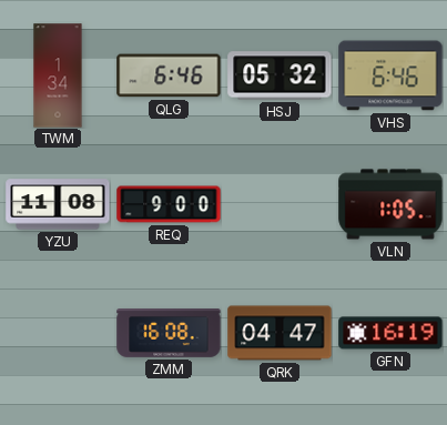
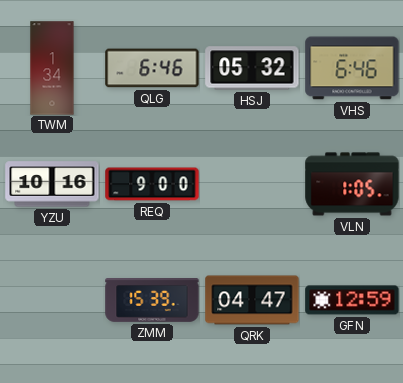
YZU: 11:08 -> 10:16
ZMM: 16:08 -> 15:39
GFN: 16:19 -> 12:59
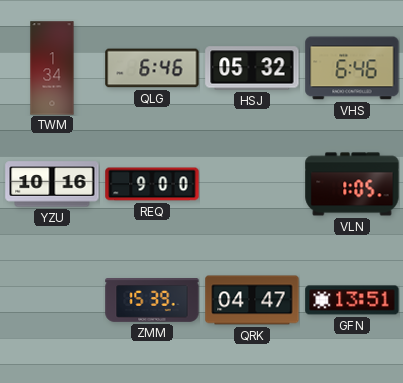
GFN: 12:59 -> 13:51
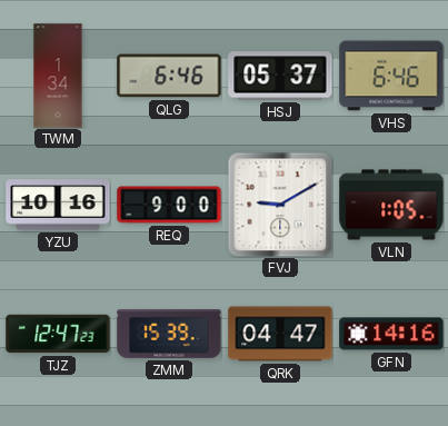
HSJ: 05:32 -> 05:37
FVJ: none -> 9:10
TJZ: none -> 12:47
GFN: 13:51 -> 14:16
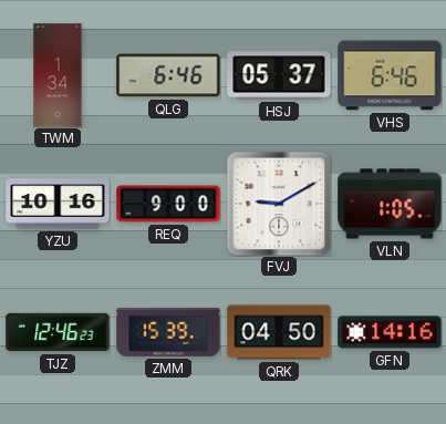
TJZ: 12:47 -> 12:46
QRK: 04:47 -> 04:50
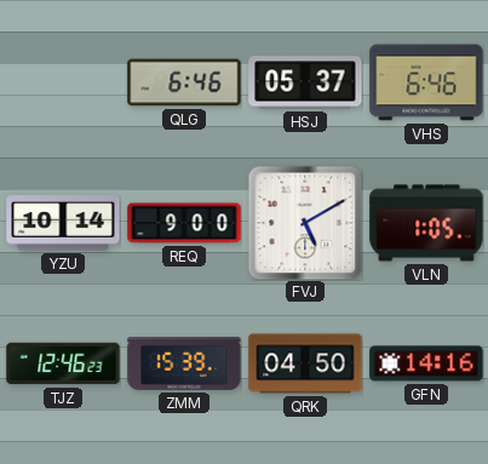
TWM: 1:34 -> none
YZU: 10:16 -> 10:14
FVJ: 9:10 -> 5:10
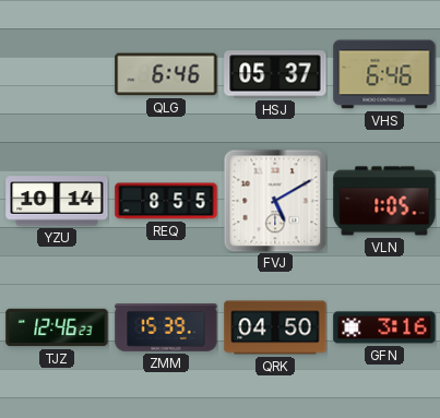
REQ: 9:00 -> 8:55
GFN: 14:16 -> 3:16
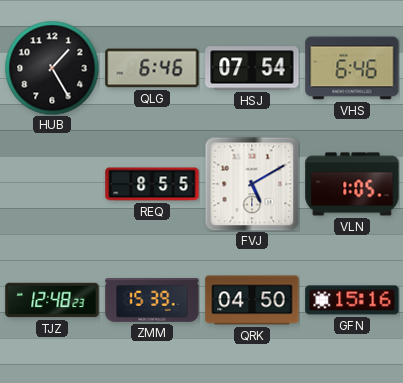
HUB: none -> 1:25
HSJ: 05:37 -> 07:54
YZU: 10:14 -> none
TJZ: 12:46 -> 12:48
GFN: 3:16 -> 15:16
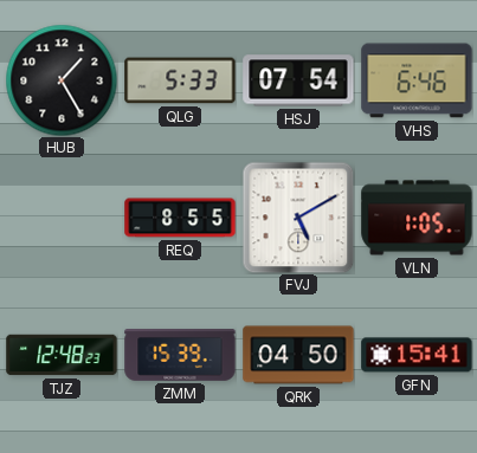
QLG: 6:46 -> 5:33
GFN: 15:16 -> 15:41
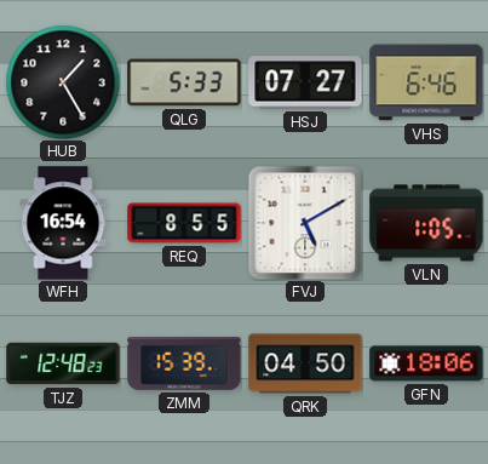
HSJ: 07:54 -> 07:27
WFH: none -> 16:54
GFN: 15:41 -> 18:06
